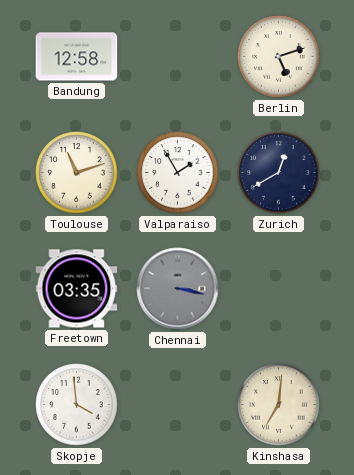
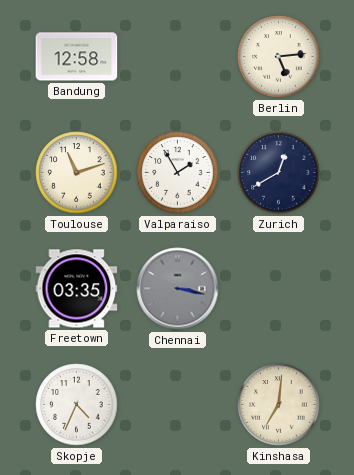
Berlin: 5:12 -> 5:14
Skopje: 3:59 -> 4:34
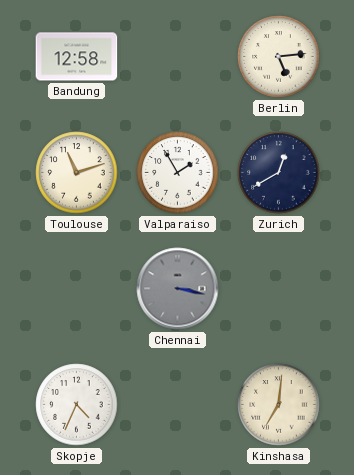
Freetown: 03:35 -> none
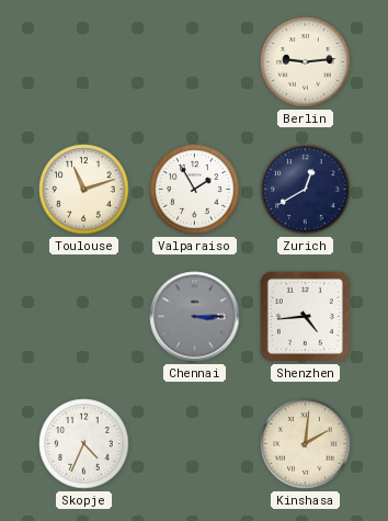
Bandung: 12:58 -> none
Berlin: 5:14 -> 9:14
Chennai: 3:17 -> 3:15
Shenzhen: none -> 4:44
Kinshasa: 7:01 -> 2:01
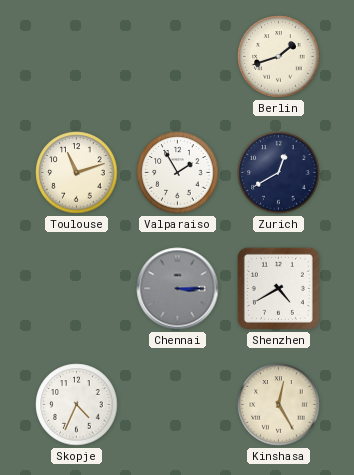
Berlin: 9:14 -> 1:42
Shenzhen: 4:44 -> 4:40
Kinshasa: 2:01 -> 12:25
